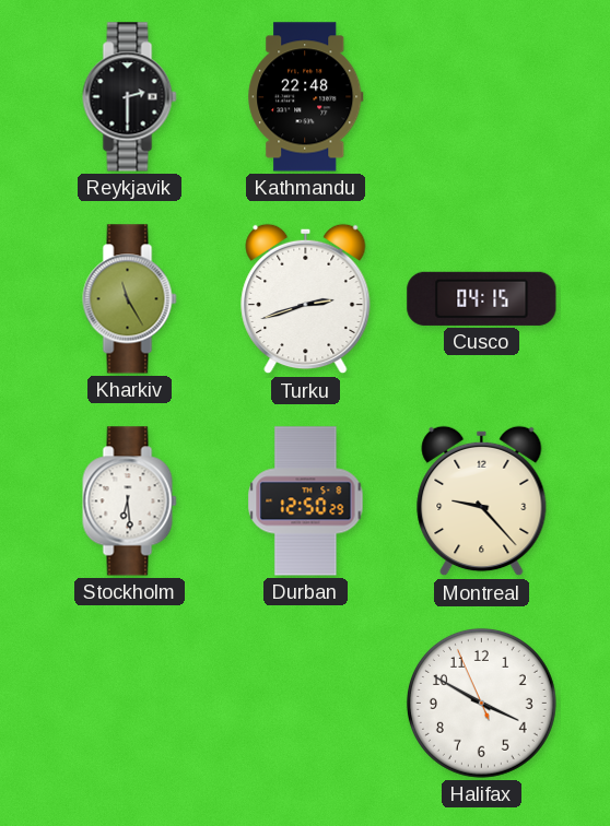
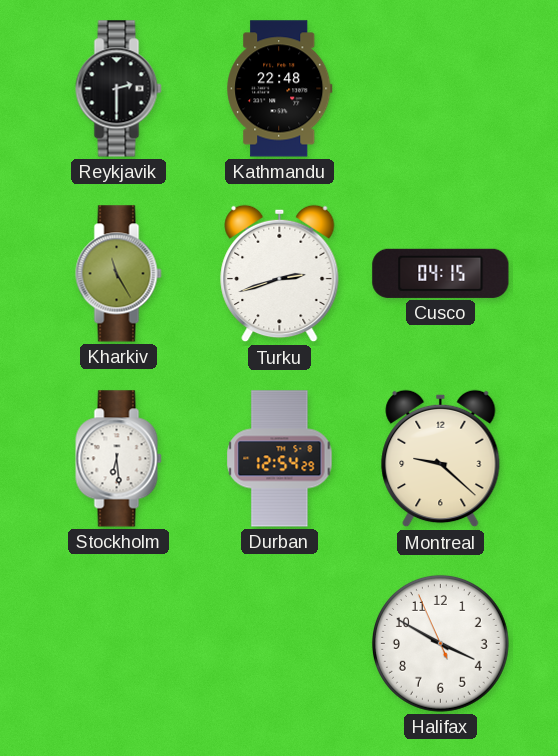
Durban: 12:50 -> 12:54
Montreal: 9:23 -> 9:22
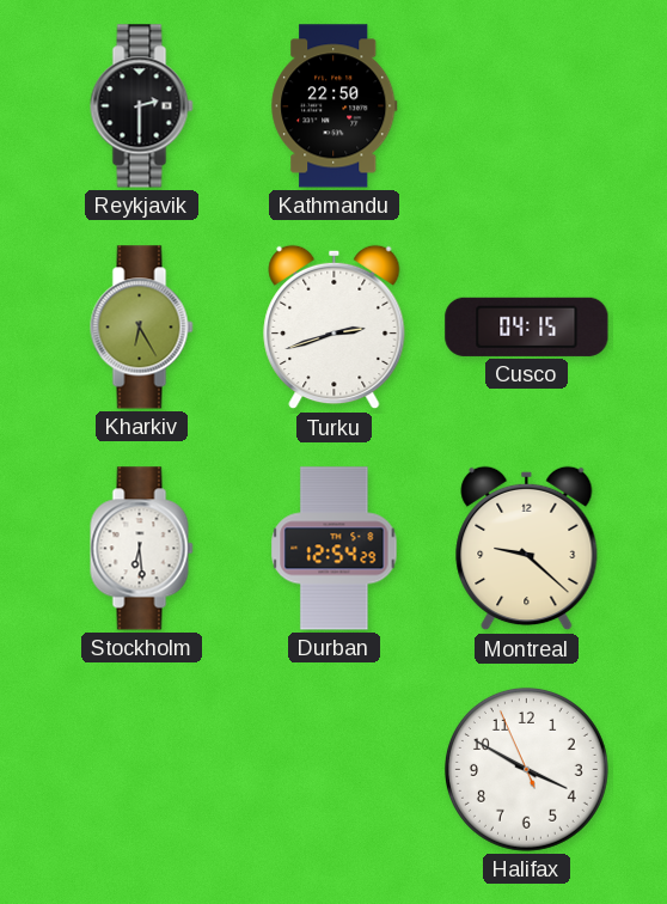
Kathmandu: 22:48 -> 22:50
Kharkiv: 11:25 -> 6:25
